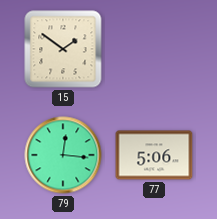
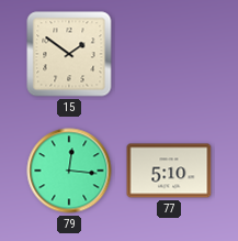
77: 5:06 -> 5:10
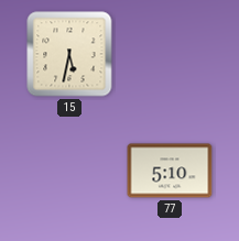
15: 1:51 -> 5:32
79: 12:16 -> none
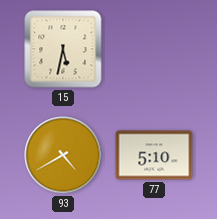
93: none -> 4:40
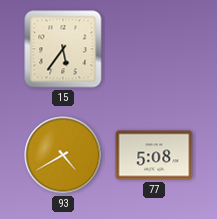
15: 5:32 -> 5:36
77: 5:10 -> 5:08
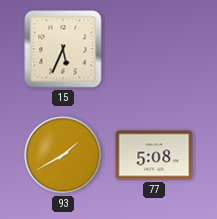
15: 5:36 -> 5:34
93: 4:40 -> 1:40
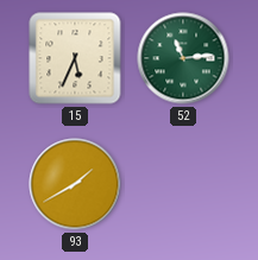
52: none -> 11:14
77: 5:08 -> none
